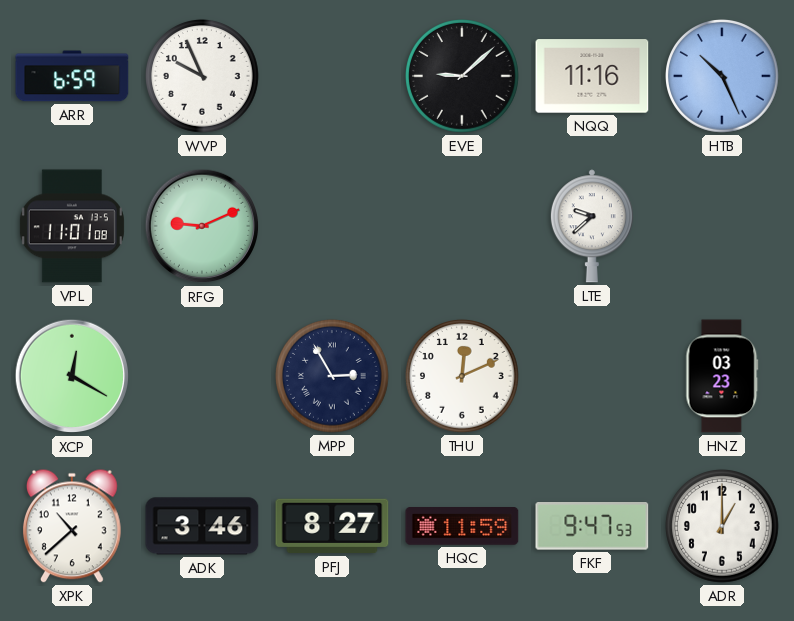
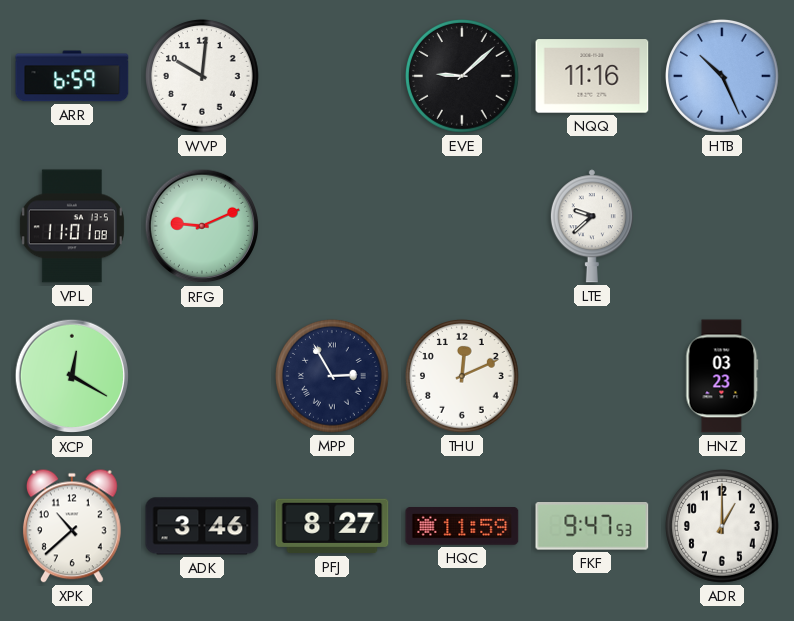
WVP: 9:56 -> 10:01
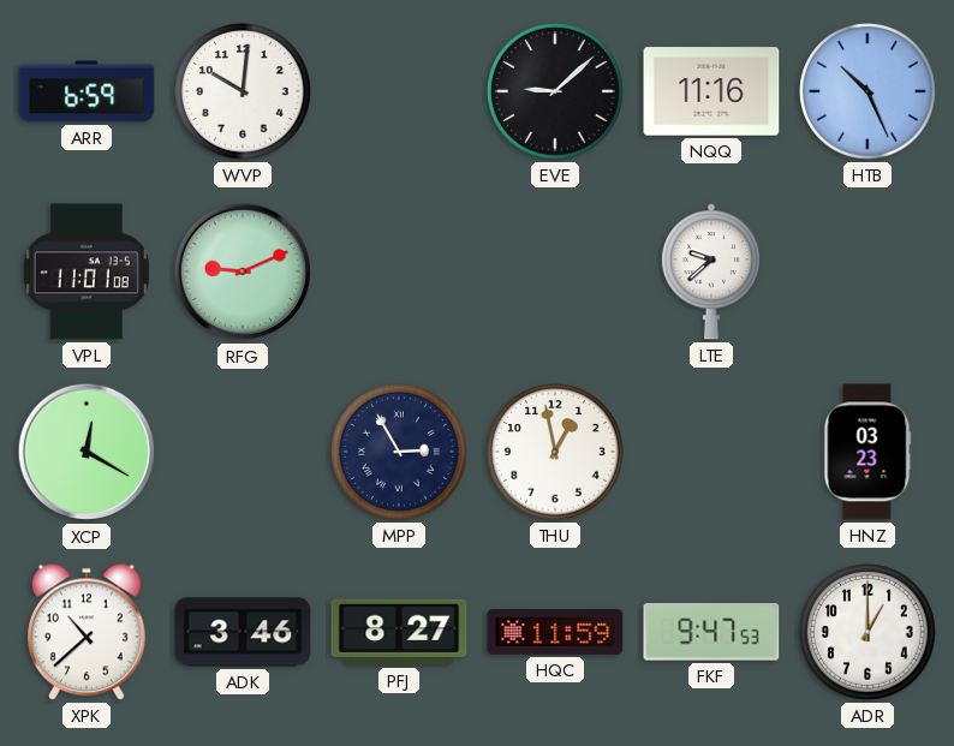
THU: 12:11 -> 12:58
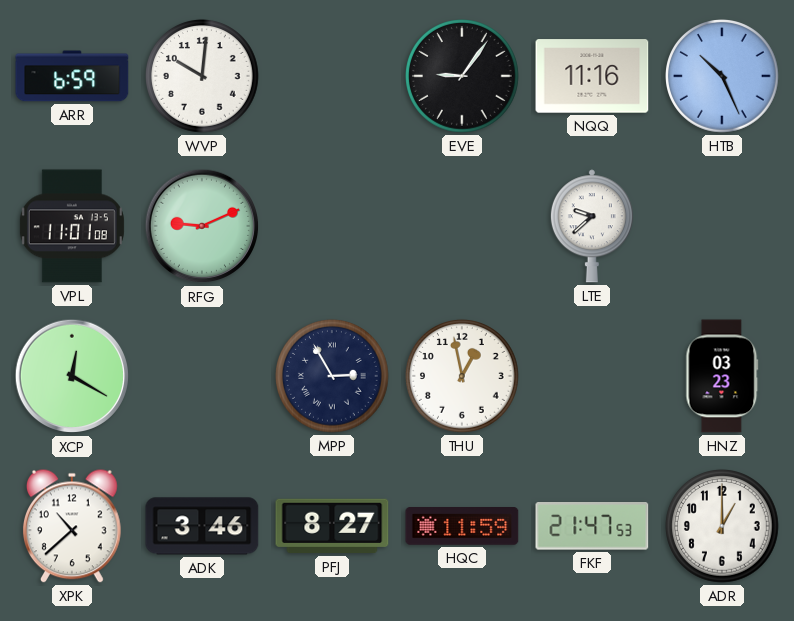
EVE: 9:08 -> 9:06
FKF: 9:47 -> 21:47
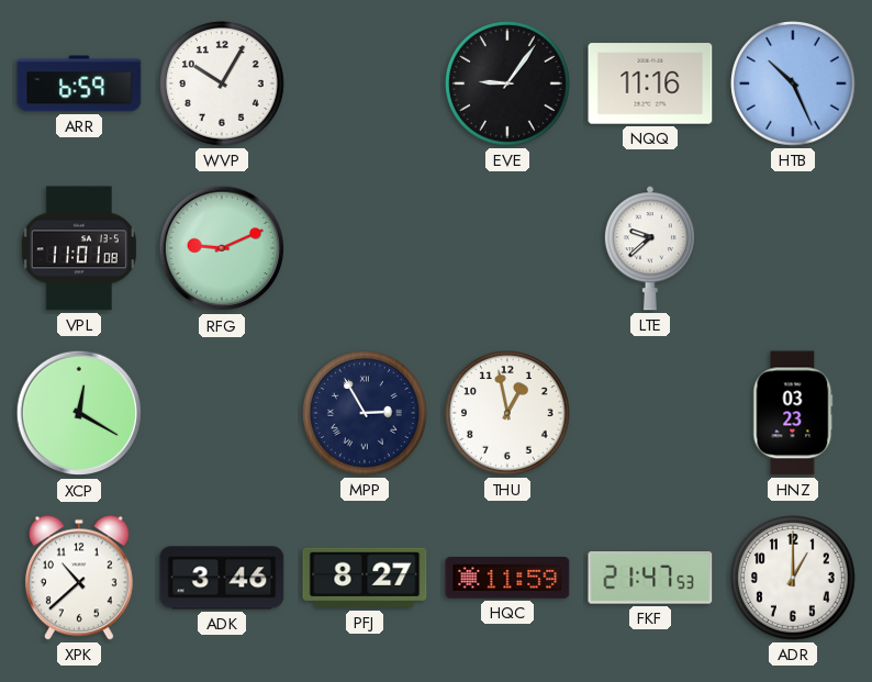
WVP: 10:01 -> 10:05
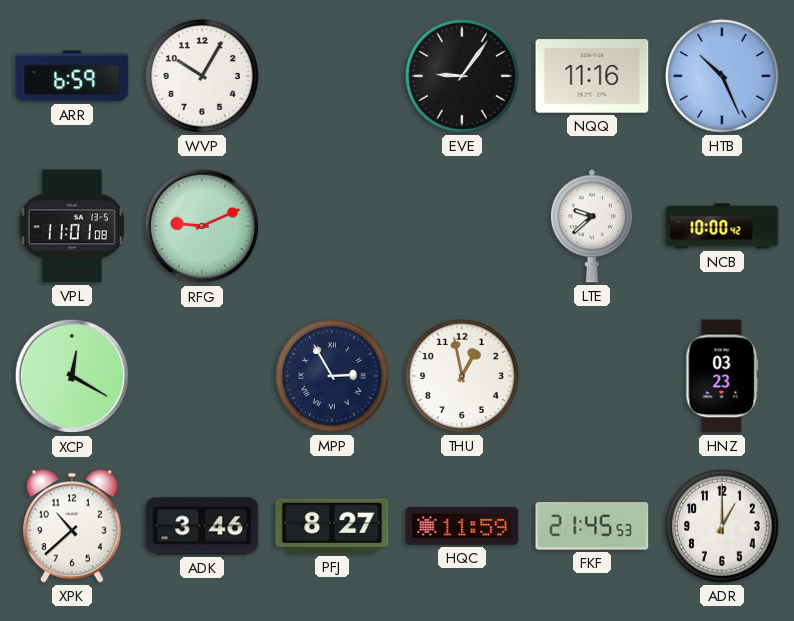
NCB: none -> 10:00
FKF: 21:47 -> 21:45
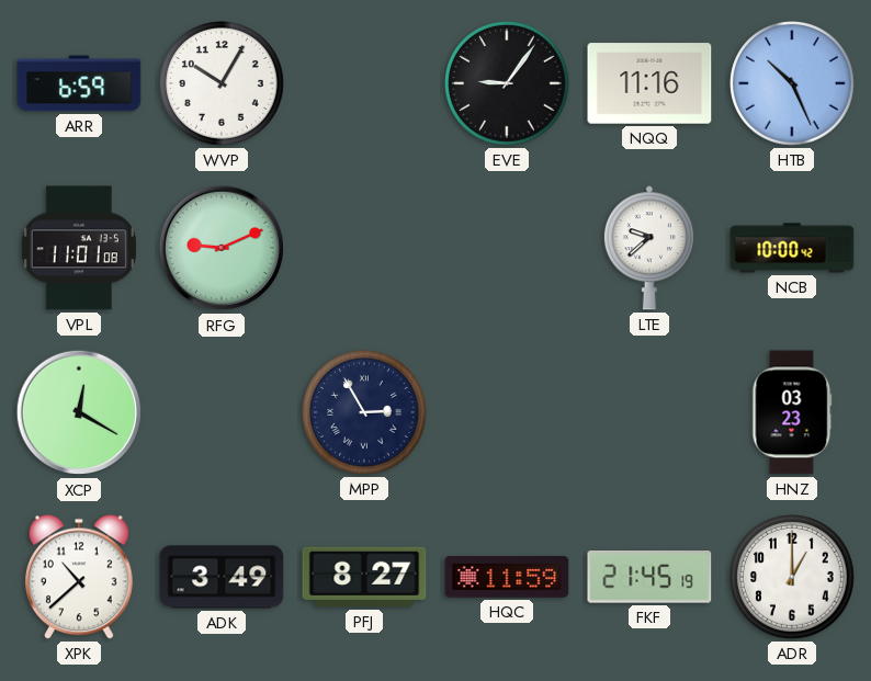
THU: 12:58 -> none
ADK: 3:46 -> 3:49
FKF: 21:45:53 -> 21:45:19
